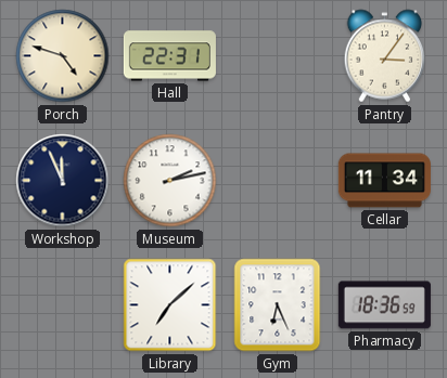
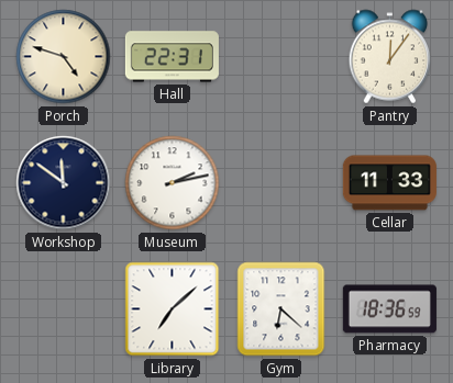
Pantry: 3:06 -> 12:06
Workshop: 11:56 -> 11:51
Cellar: 11:34 -> 11:33
Gym: 6:26 -> 6:22
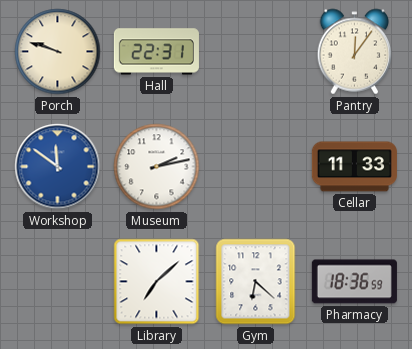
Porch: 4:48 -> 9:48
Workshop dial: navy -> blue
